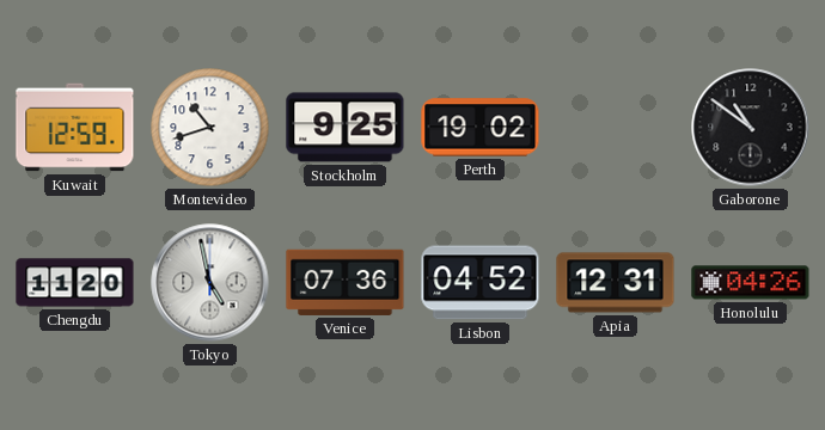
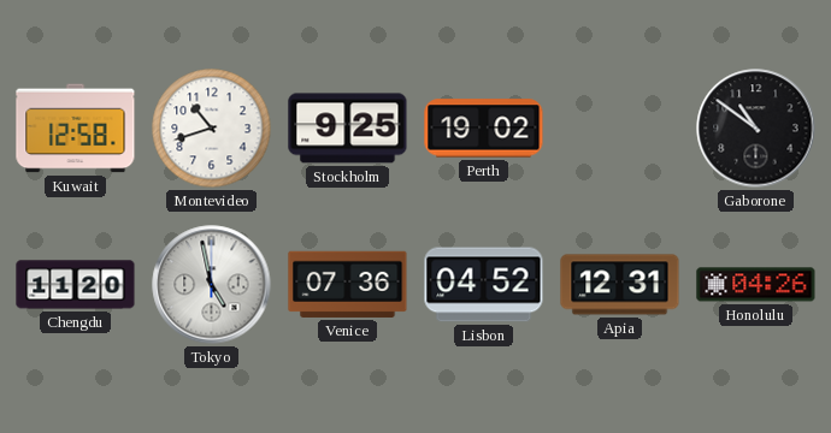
Kuwait: 12:59 -> 12:58
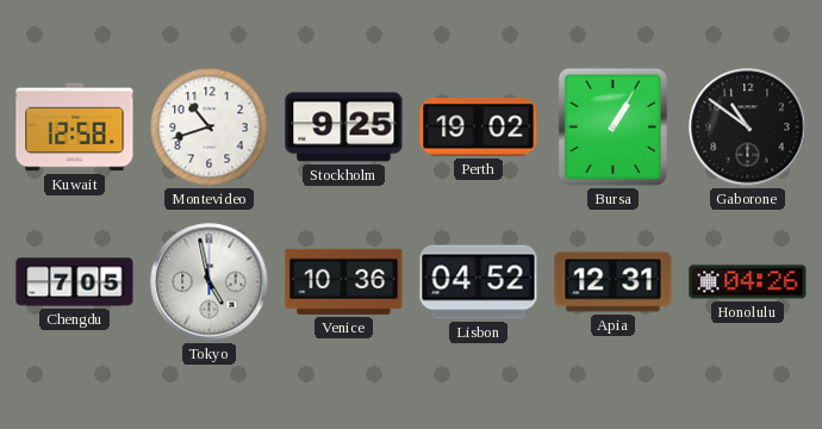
Bursa: none -> 1:05
Chengdu: 11:20 -> 7:05
Venice: 07:36 -> 10:36
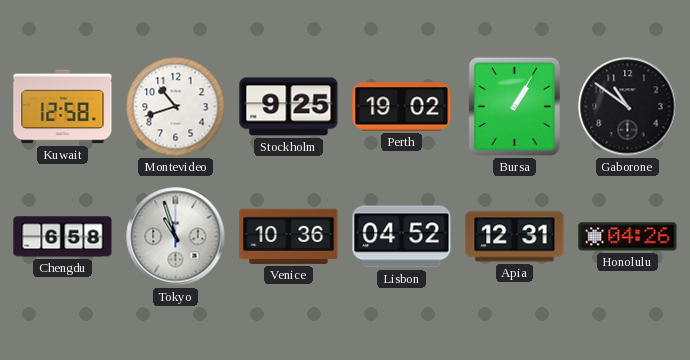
Chengdu: 7:05 -> 6:58
Tokyo: 4:58 -> 10:57
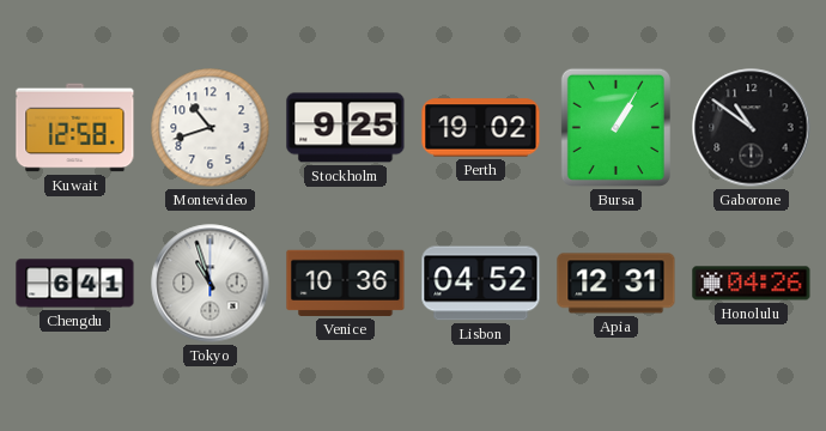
Chengdu: 6:58 -> 6:41
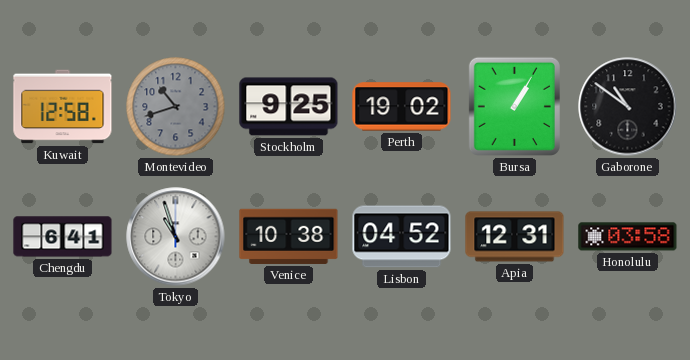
Montevideo dial: white -> grey
Venice: 10:36 -> 10:38
Honolulu: 04:26 -> 03:58
